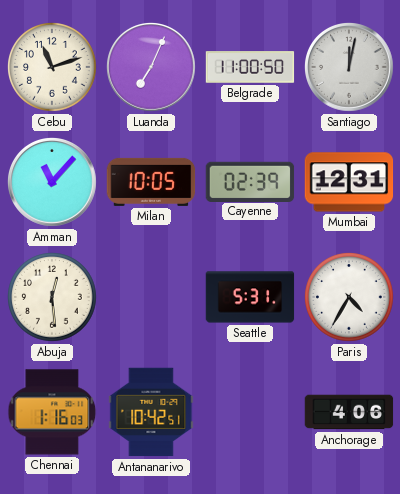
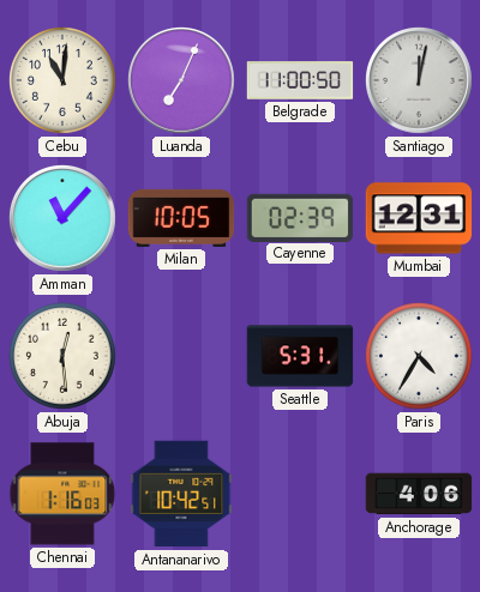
Cebu: 11:12 -> 11:01
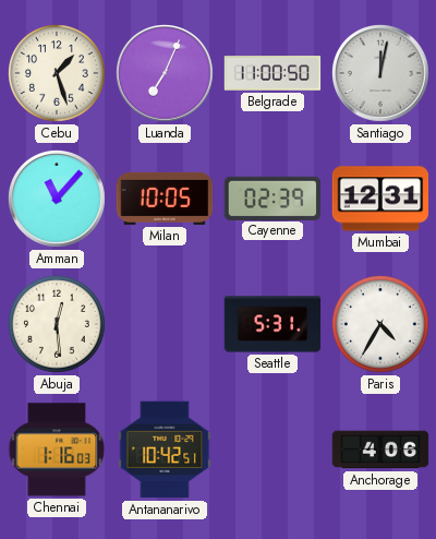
Cebu: 11:01 -> 1:27
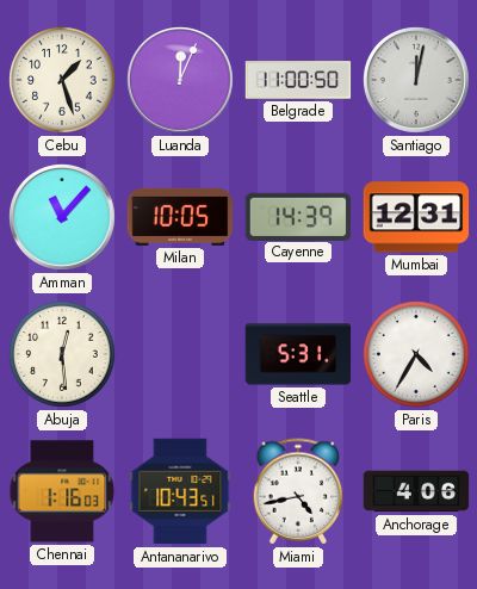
Luanda: 7:04 -> 12:04
Cayenne: 02:39 -> 14:39
Antananarivo: 10:42 -> 10:43
Miami: none -> 4:43
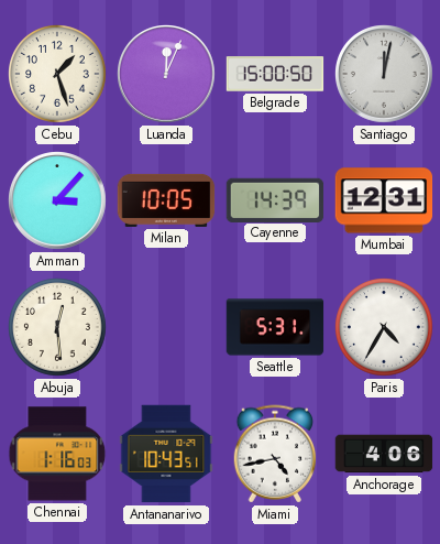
Belgrade: 11:00 -> 15:00
Amman: 11:07 -> 3:07
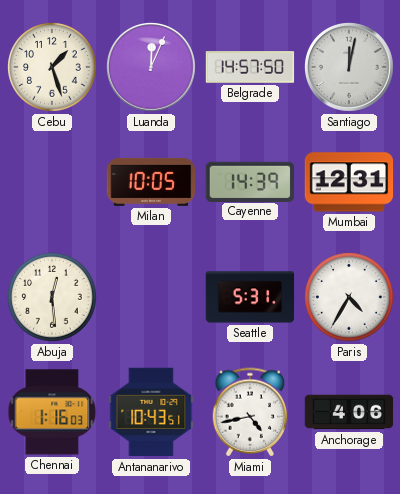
Belgrade: 15:00 -> 14:57
Amman: 3:07 -> none
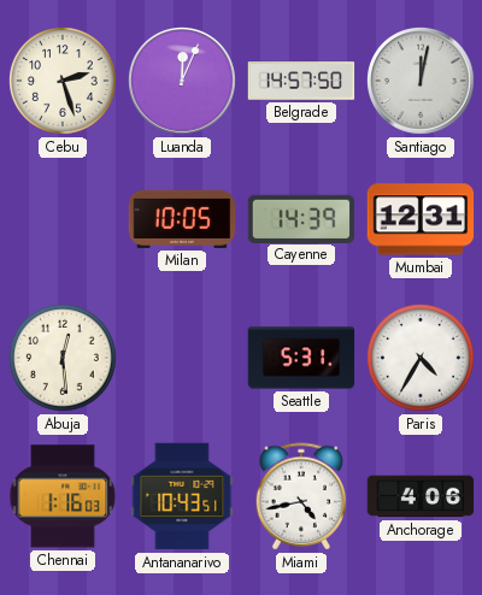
Cebu: 1:27 -> 2:27
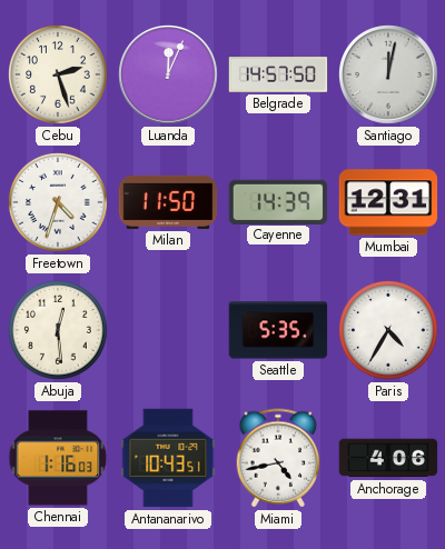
Freetown: none -> 4:33
Milan: 10:05 -> 11:50
Seattle: 5:31 -> 5:35
